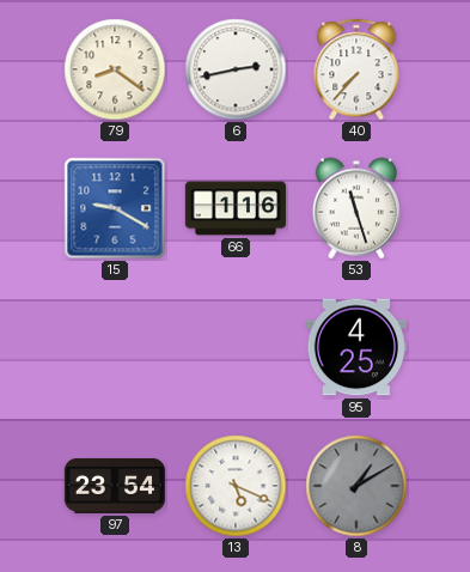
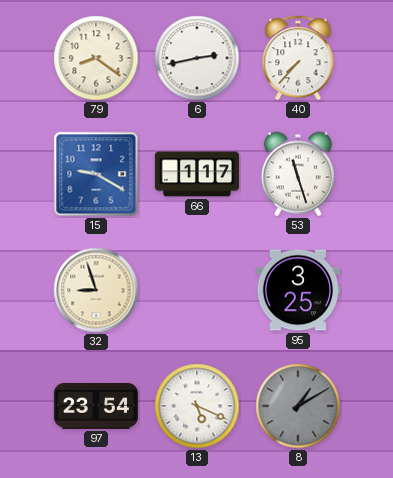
66: 1:16 -> 1:17
32: none -> 8:57
95: 4:25 -> 3:25
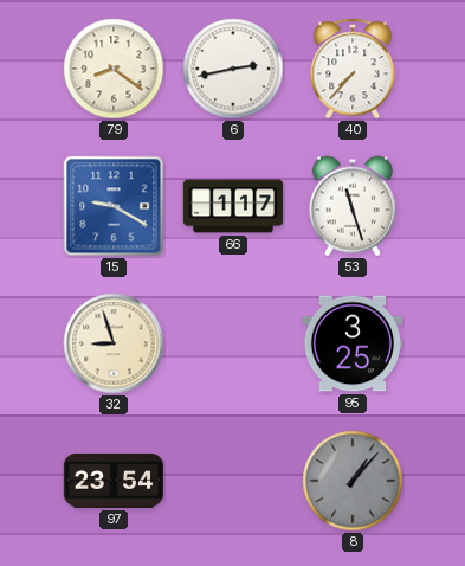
13: 5:19 -> none
8: 1:10 -> 1:07
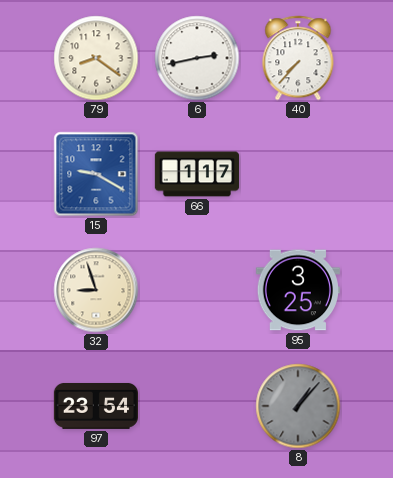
53: 11:27 -> none
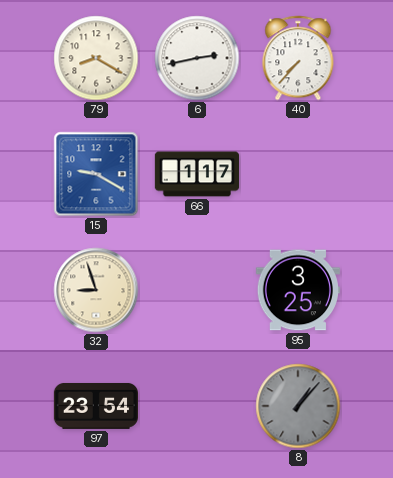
79: 8:21 -> 8:20
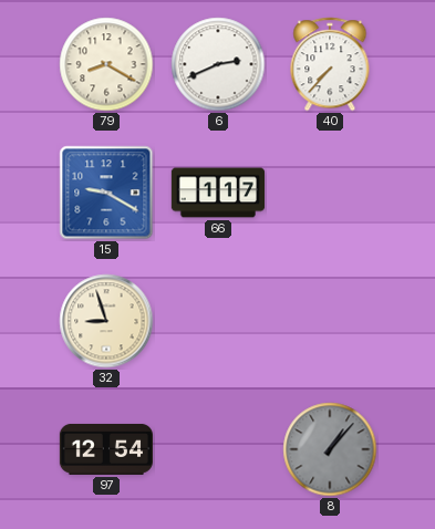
6: 2:43 -> 2:41
95: 3:25 -> none
97: 23:54 -> 12:54
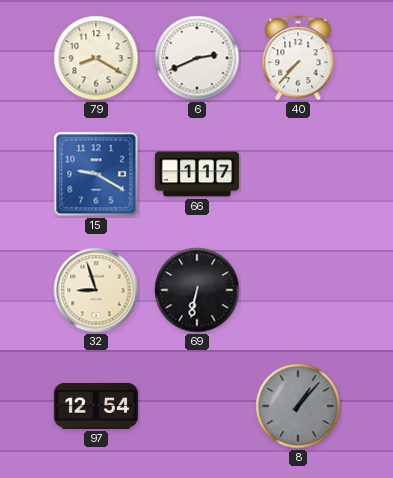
69: none -> 6:32
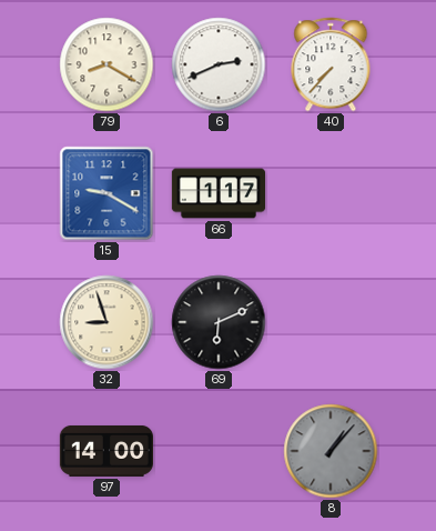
69: 6:32 -> 6:11
97: 12:54 -> 14:00
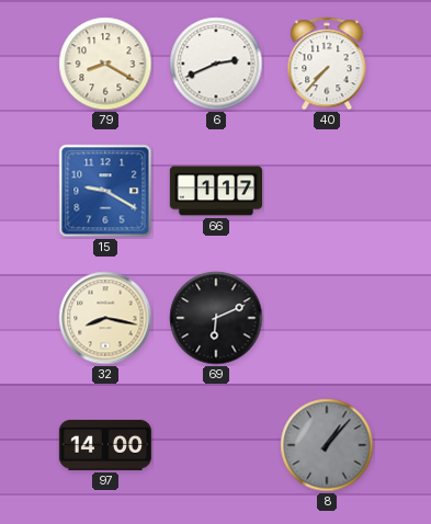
32: 8:57 -> 8:17
